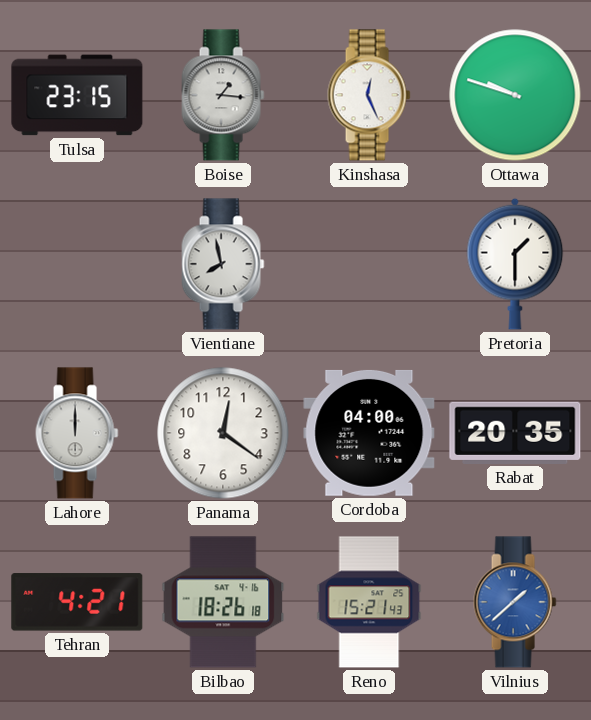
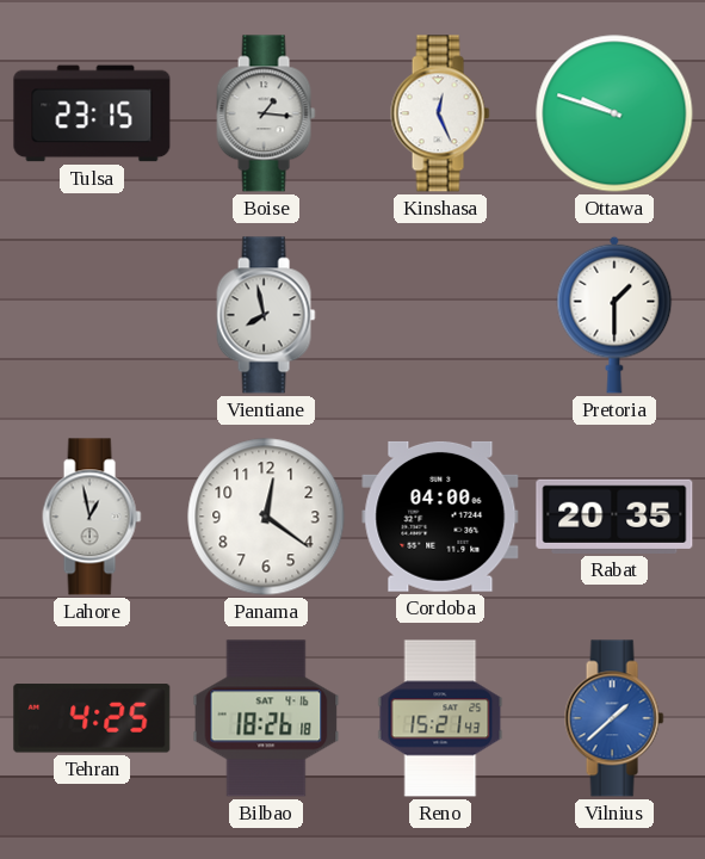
Lahore: 12:00 -> 12:58
Tehran: 4:21 -> 4:25
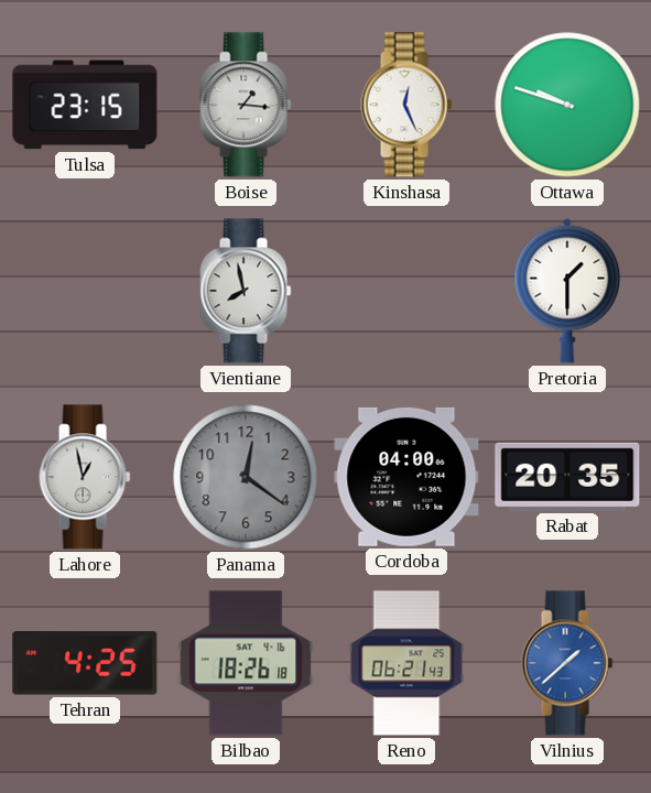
Panama dial: white -> grey
Reno: 15:21 -> 06:21
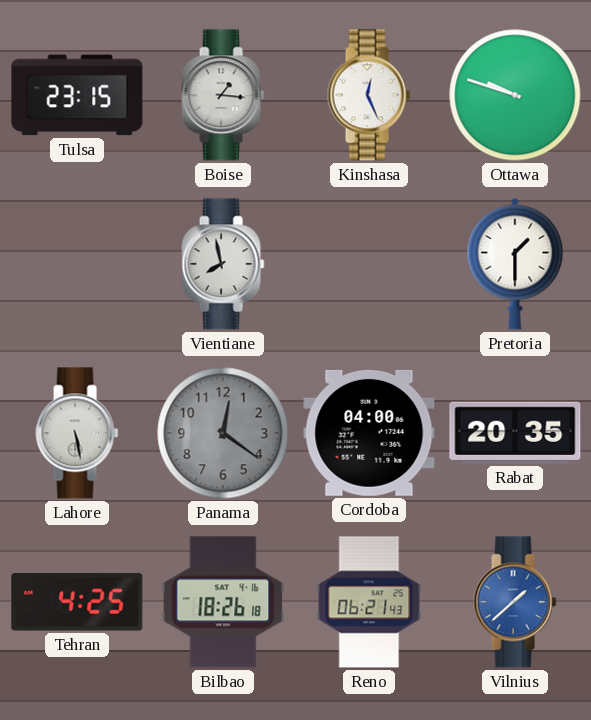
Lahore: 12:58 -> 5:28
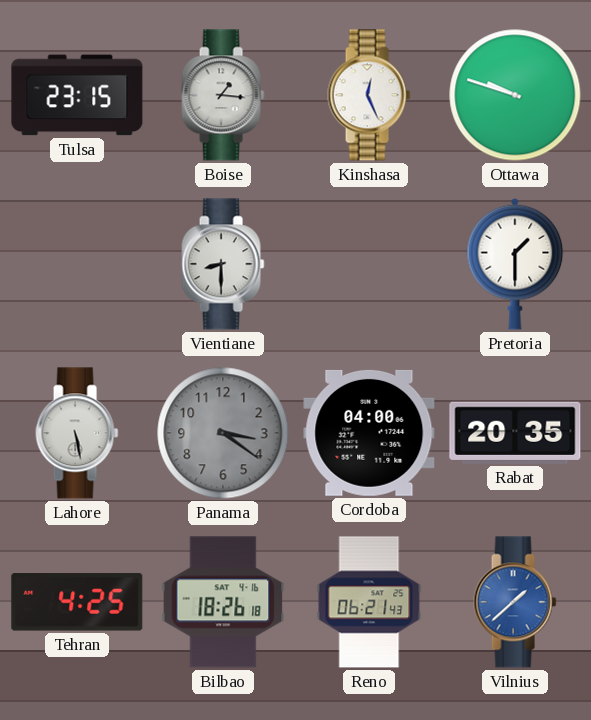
Vientiane: 7:58 -> 8:30
Panama: 12:21 -> 3:21
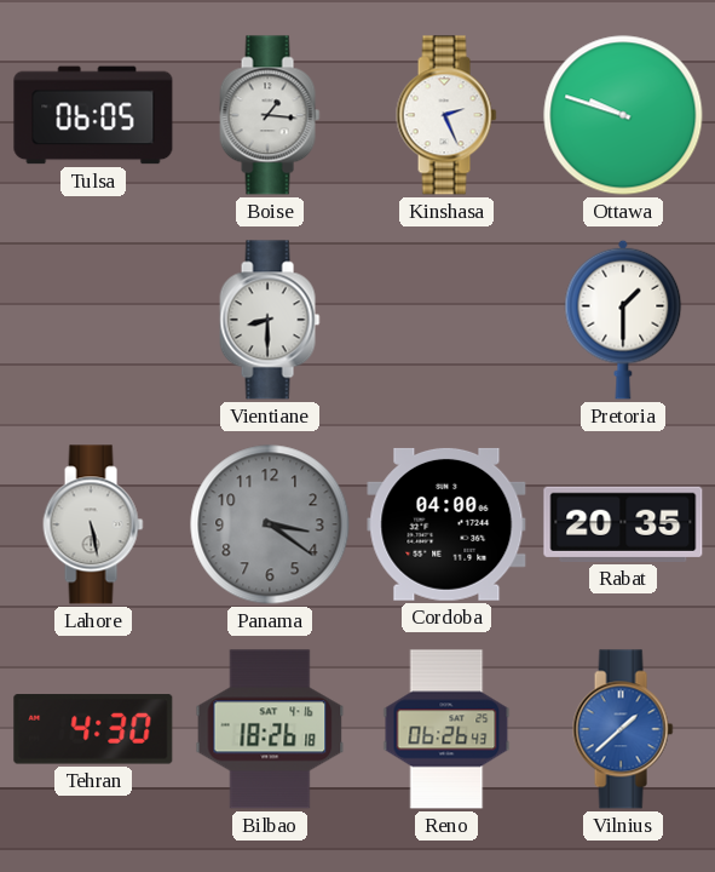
Tulsa: 23:15 -> 06:05
Kinshasa: 12:26 -> 2:26
Tehran: 4:25 -> 4:30
Reno: 06:21 -> 06:26
